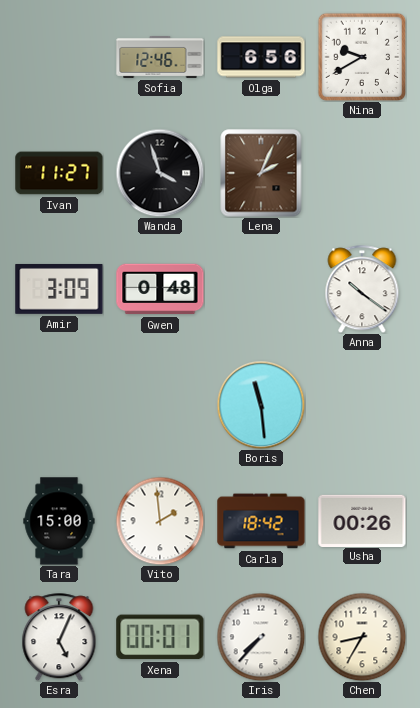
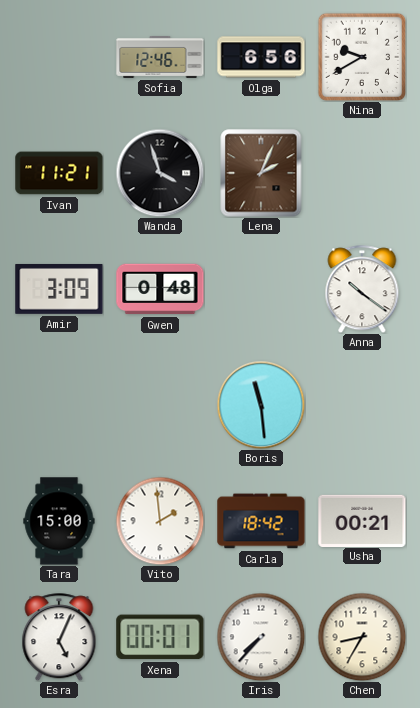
Ivan: 11:27 -> 11:21
Usha: 00:26 -> 00:21
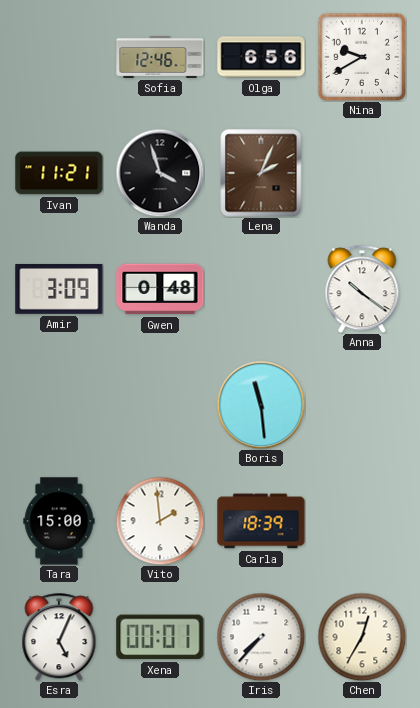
Carla: 18:42 -> 18:39
Usha: 00:21 -> none
Chen: 8:35 -> 12:35
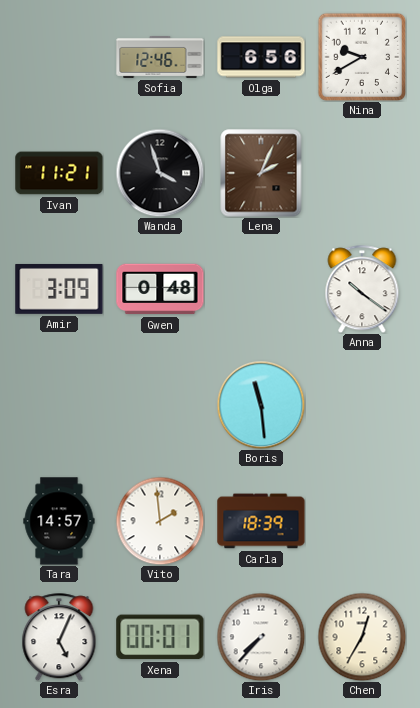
Tara: 15:00 -> 14:57
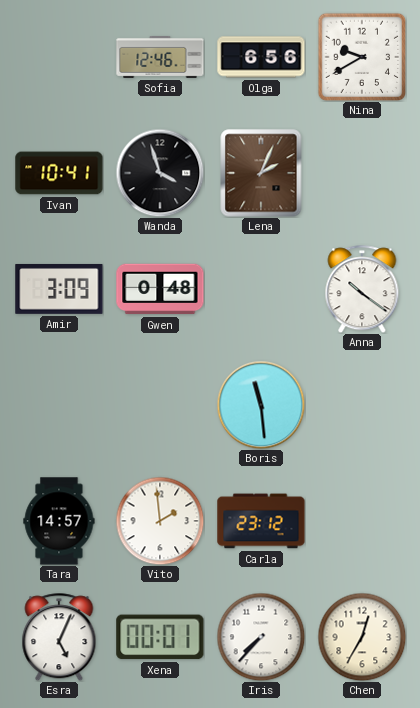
Ivan: 11:21 -> 10:41
Carla: 18:39 -> 23:12
